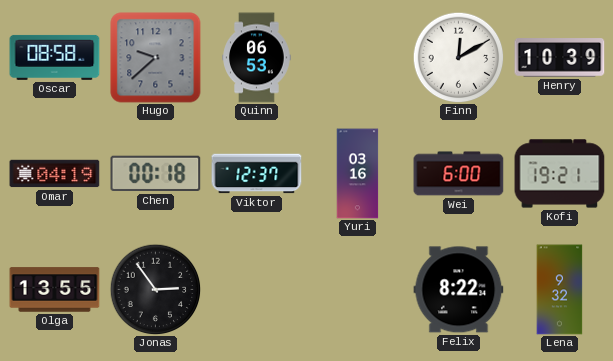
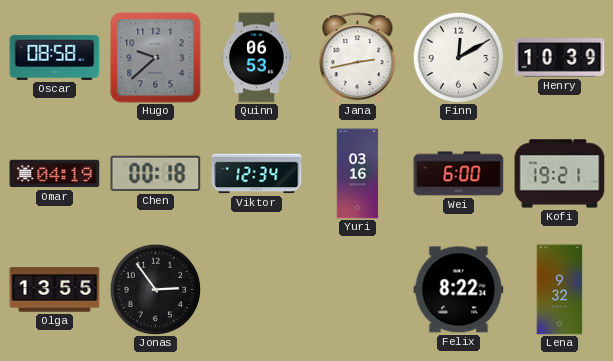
Jana: none -> 2:43
Viktor: 12:37 -> 12:34
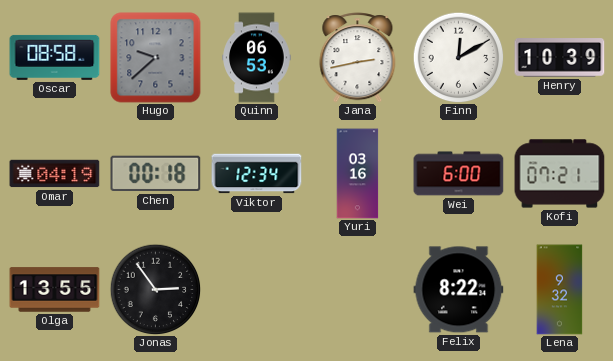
Kofi: 19:21 -> 07:21
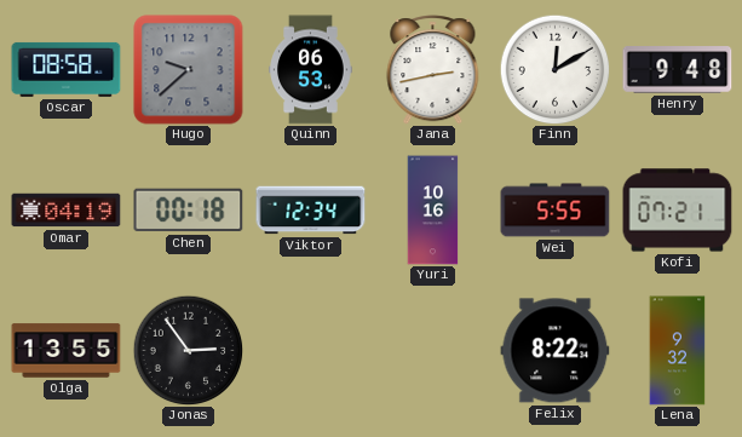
Henry: 10:39 -> 9:48
Yuri: 03:16 -> 10:16
Wei: 6:00 -> 5:55
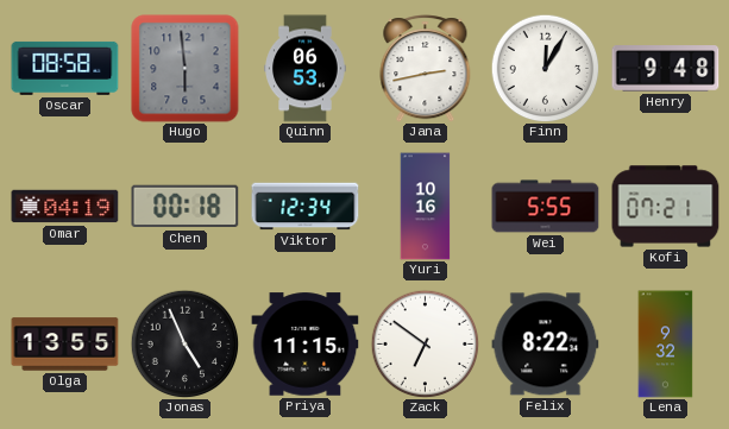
Hugo: 9:38 -> 5:59
Finn: 12:10 -> 12:05
Jonas: 2:54 -> 4:56
Priya: none -> 11:15
Zack: none -> 6:51
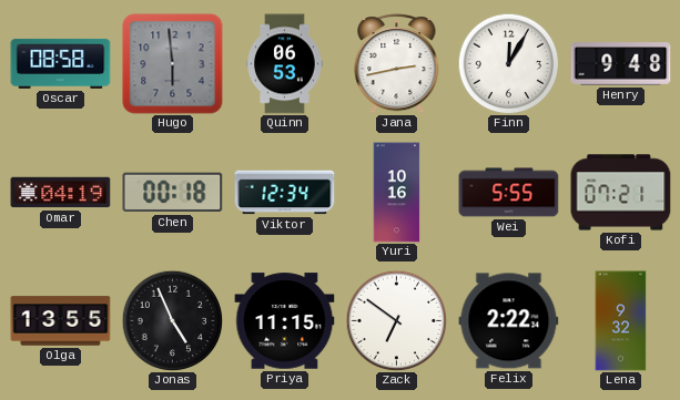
Felix: 8:22 -> 2:22
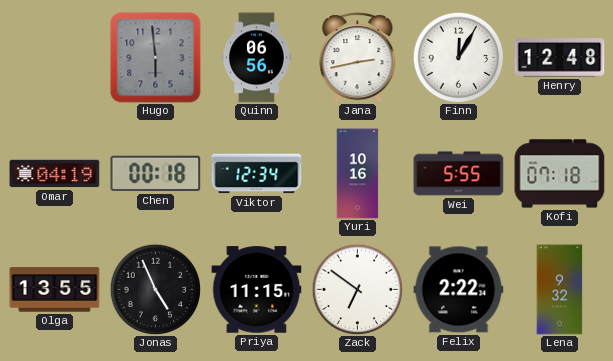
Oscar: 08:58 -> none
Quinn: 06:53 -> 06:56
Henry: 9:48 -> 12:48
Kofi: 07:21 -> 07:18
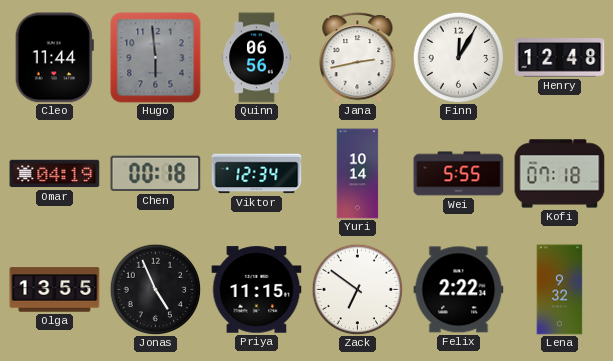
Cleo: none -> 11:44
Yuri: 10:16 -> 10:14
